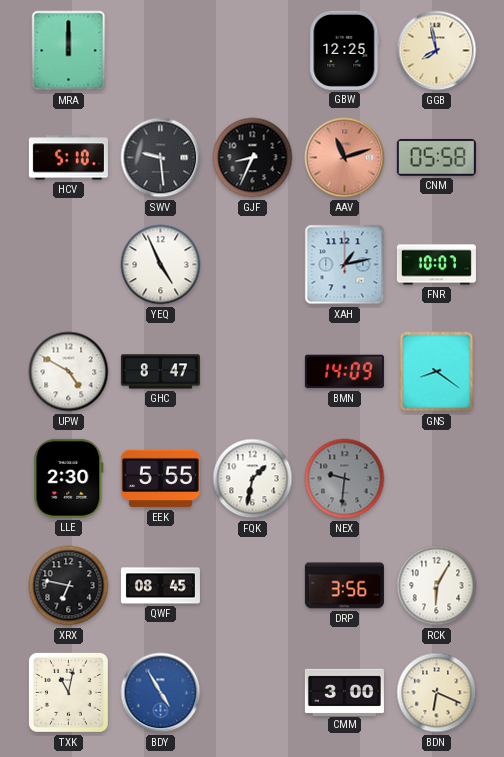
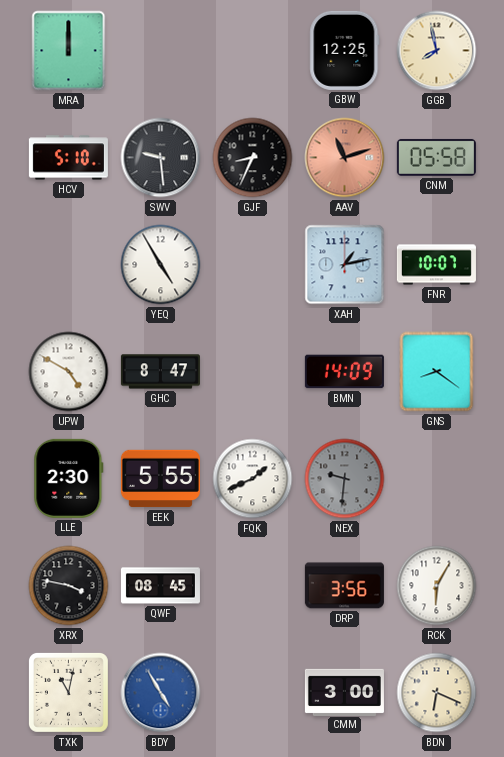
YEQ: 4:56 -> 4:55
FQK: 1:32 -> 1:41
XRX: 6:47 -> 3:47
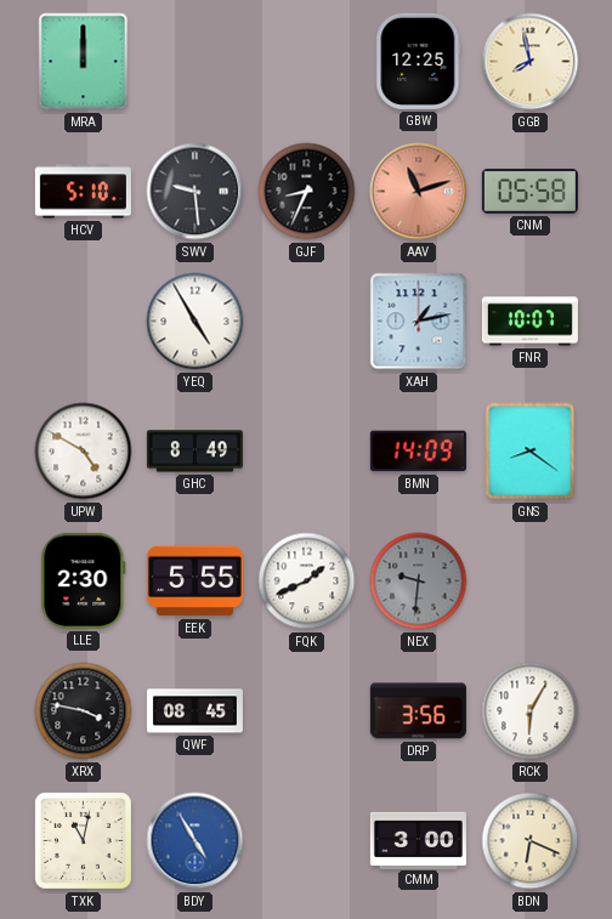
GHC: 8:47 -> 8:49
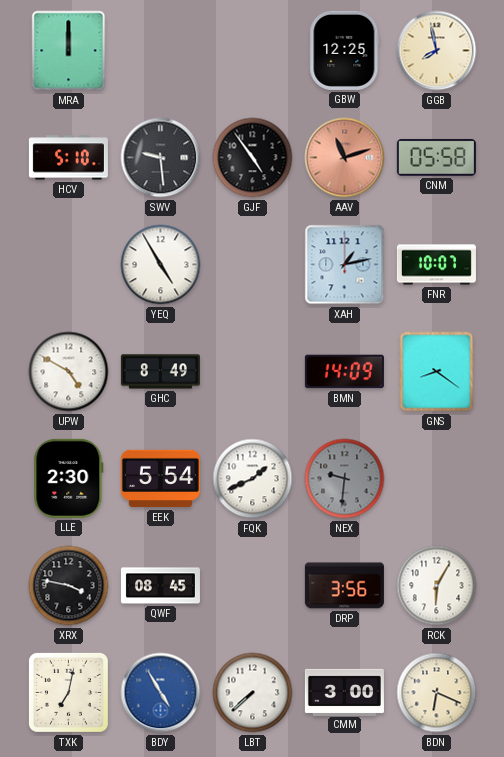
GJF: 8:34 -> 4:54
EEK: 5:55 -> 5:54
TXK: 11:02 -> 7:02
LBT: none -> 7:38
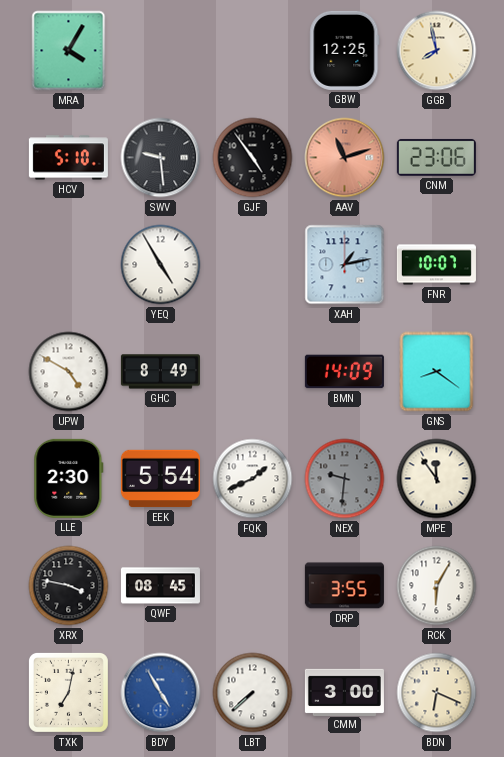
MRA: 12:00 -> 4:05
CNM: 05:58 -> 23:06
MPE: none -> 11:54
DRP: 3:56 -> 3:55
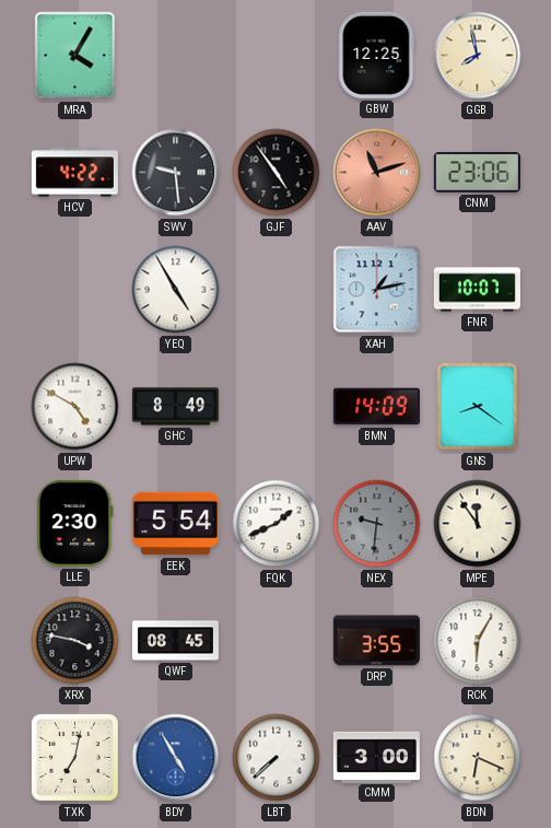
HCV: 5:10 -> 4:22
